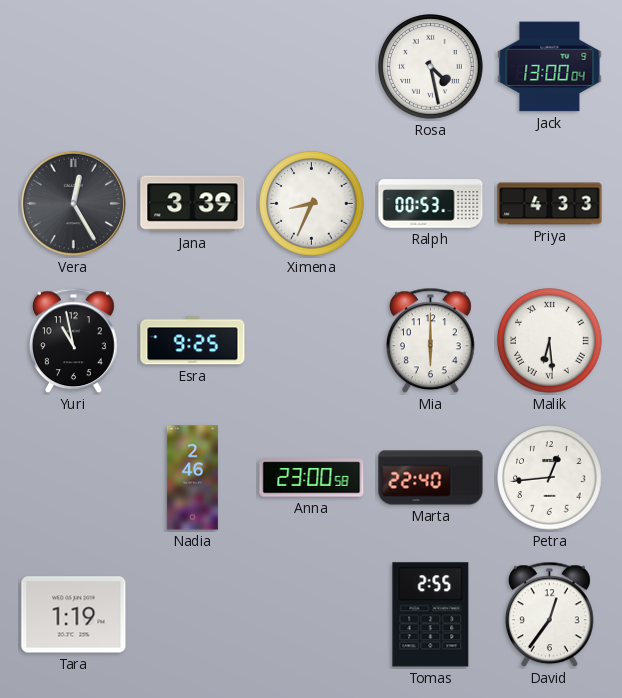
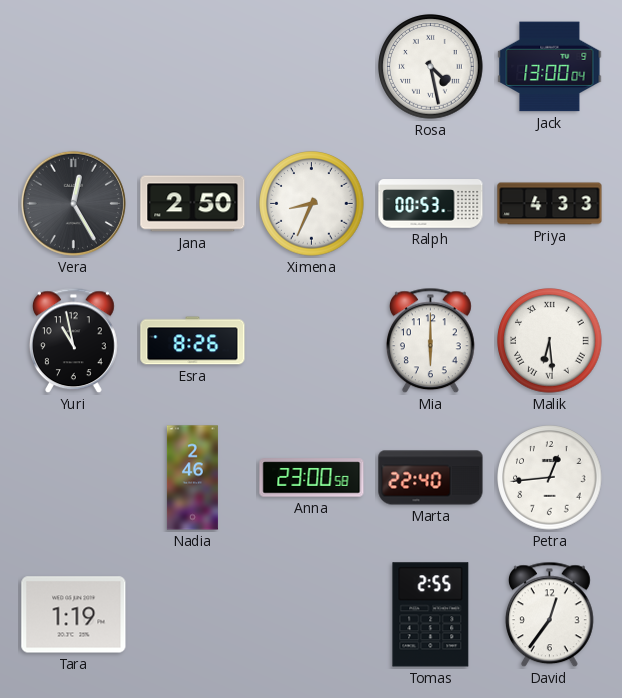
Jana: 3:39 -> 2:50
Esra: 9:25 -> 8:26
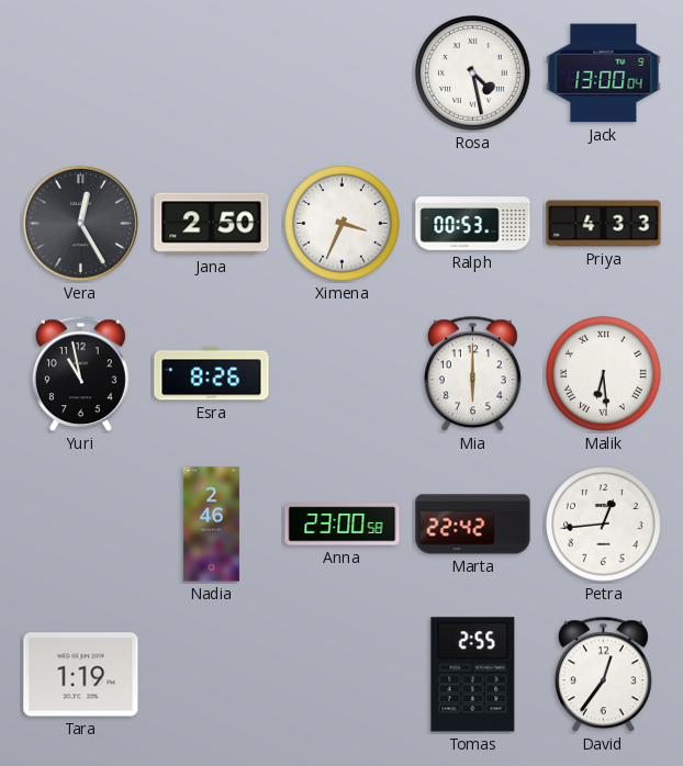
Ximena: 8:34 -> 3:34
Marta: 22:40 -> 22:42
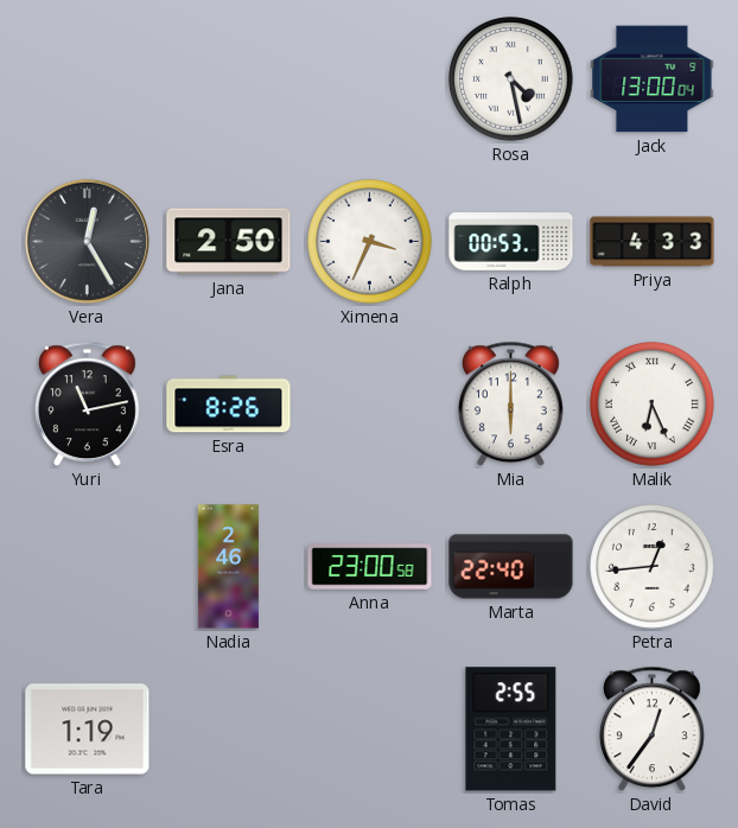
Yuri: 10:58 -> 11:13
Malik: 6:29 -> 6:26
Marta: 22:42 -> 22:40
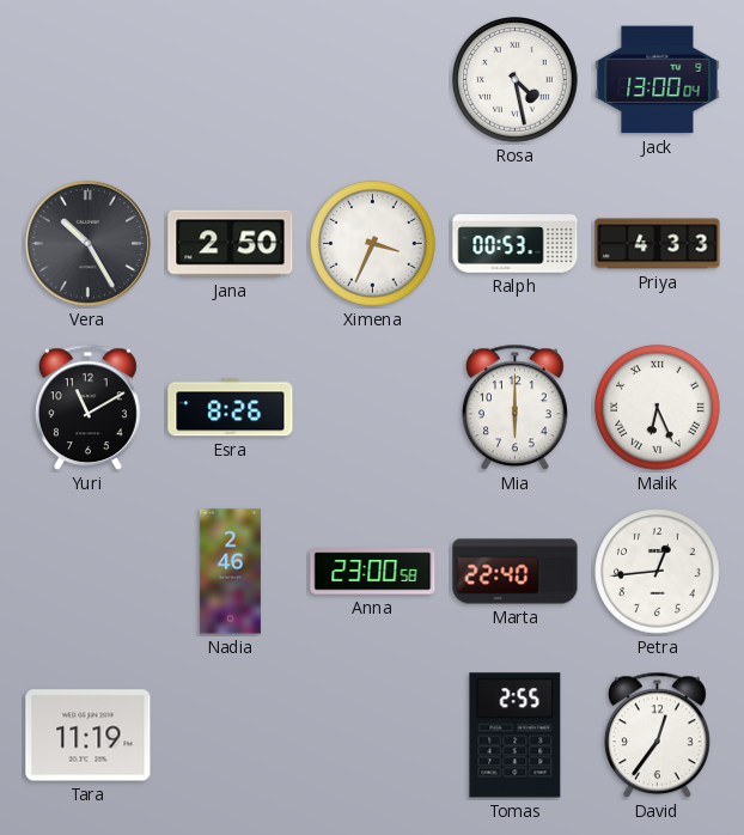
Vera: 12:25 -> 10:25
Yuri: 11:13 -> 11:10
Tara: 1:19 -> 11:19
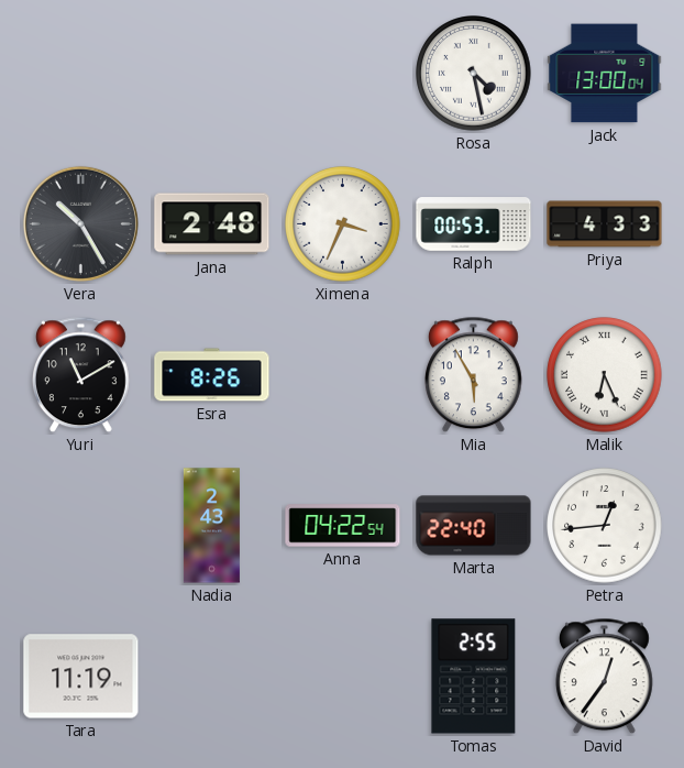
Jana: 2:50 -> 2:48
Mia: 6:00 -> 5:55
Nadia: 2:46 -> 2:43
Anna: 23:00 -> 04:22
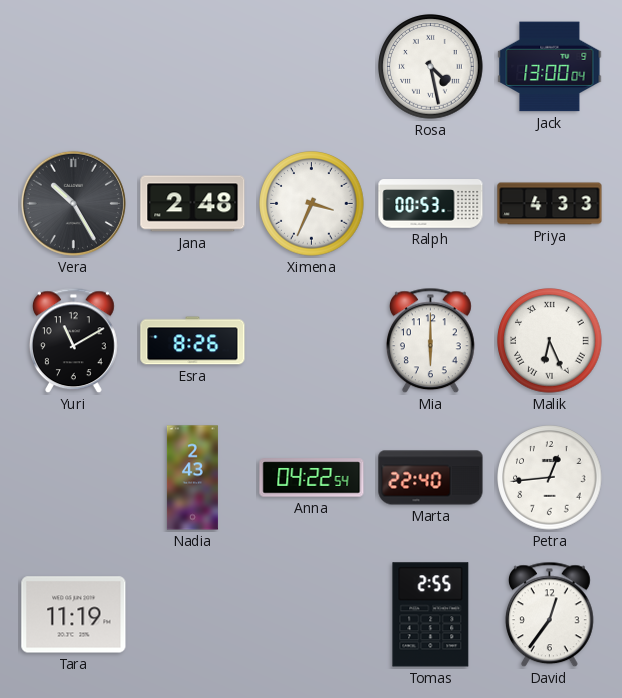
Mia: 5:55 -> 6:00
